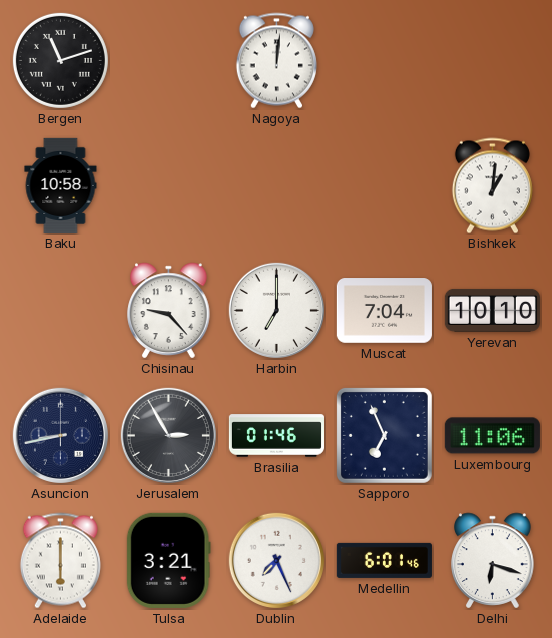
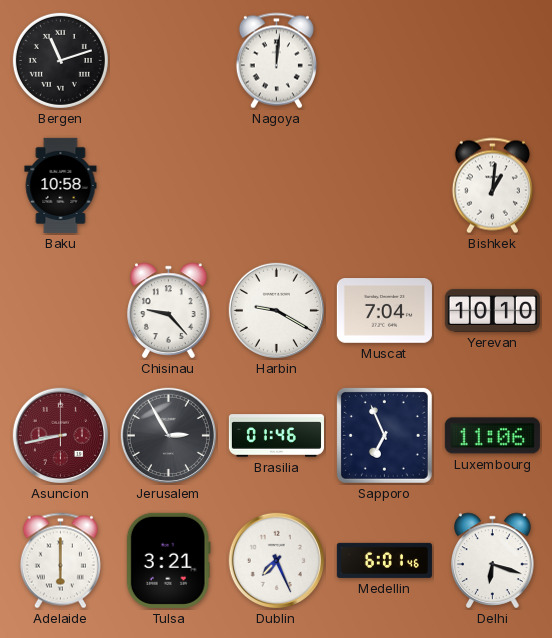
Harbin: 7:00 -> 9:20
Asuncion dial: navy -> burgundy
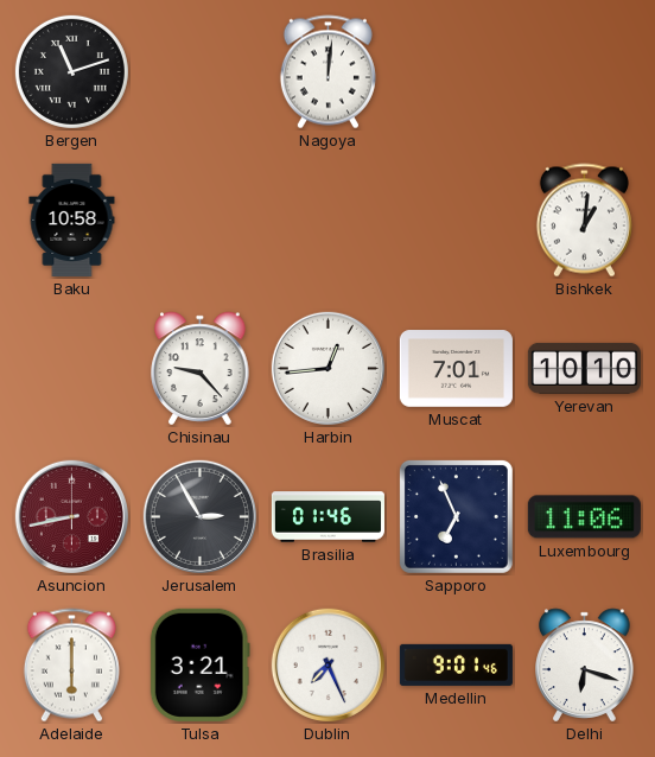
Harbin: 9:20 -> 12:44
Muscat: 7:04 -> 7:01
Medellin: 6:01 -> 9:01
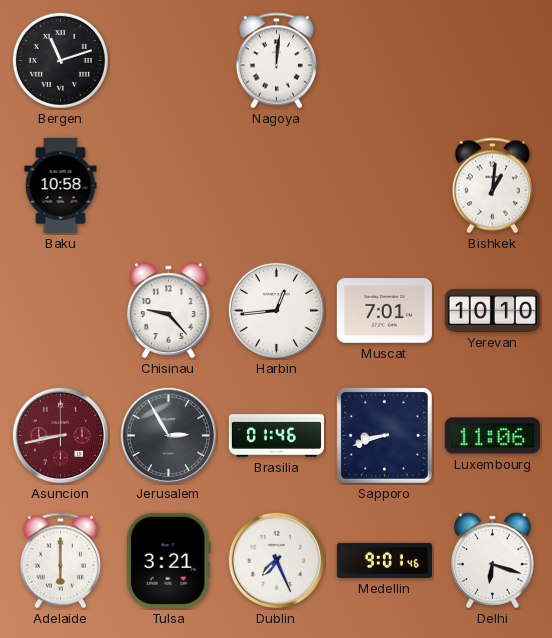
Sapporo: 6:56 -> 8:42
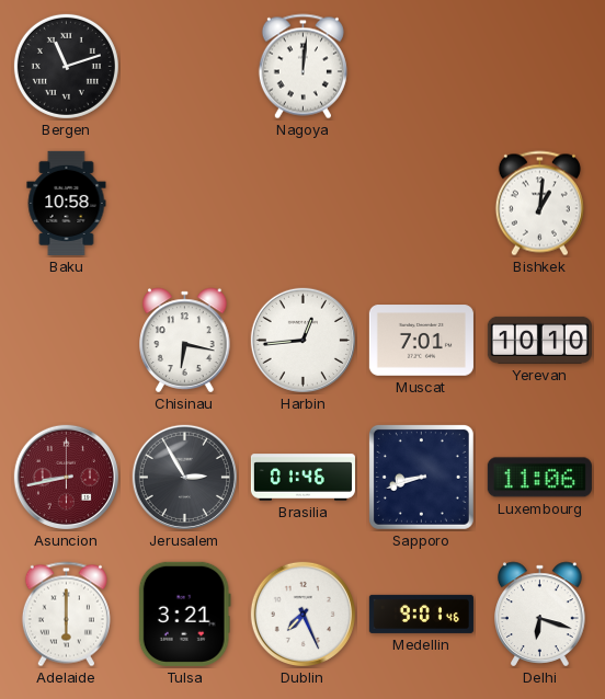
Chisinau: 9:23 -> 6:17
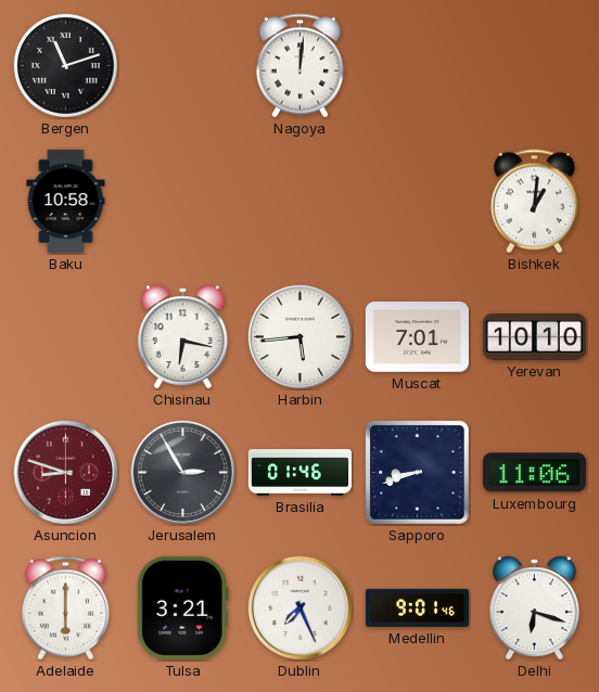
Harbin: 12:44 -> 5:44
Asuncion: 8:43 -> 8:48
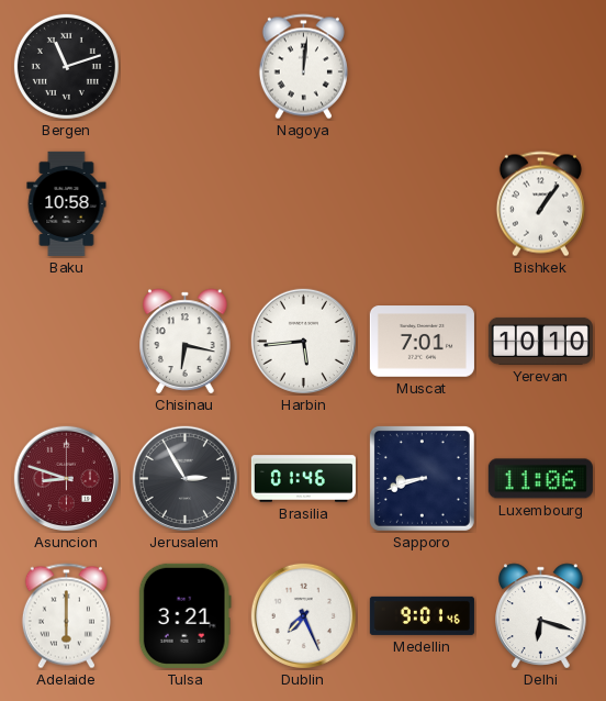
Bishkek: 1:01 -> 1:06
